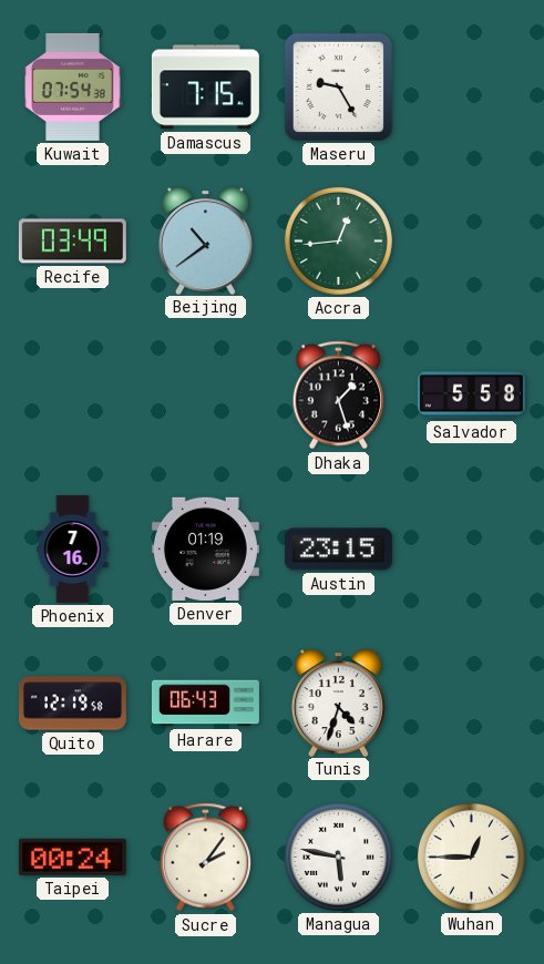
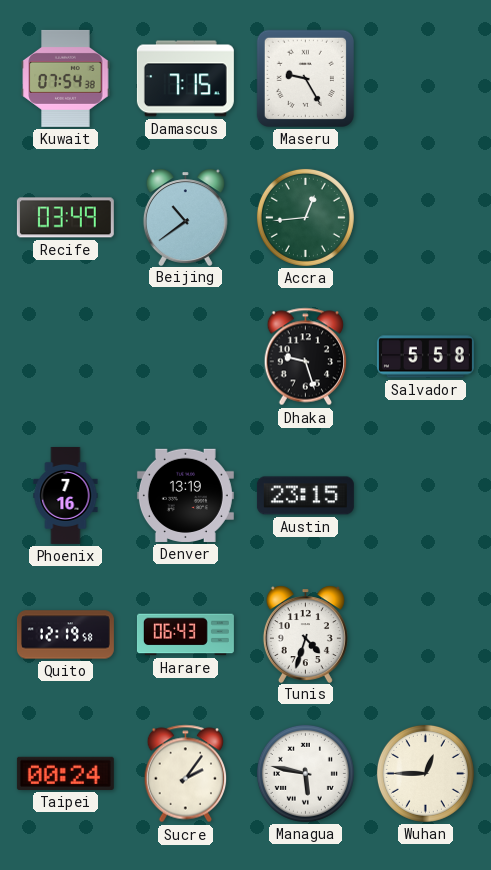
Dhaka: 1:27 -> 9:27
Denver: 01:19 -> 13:19
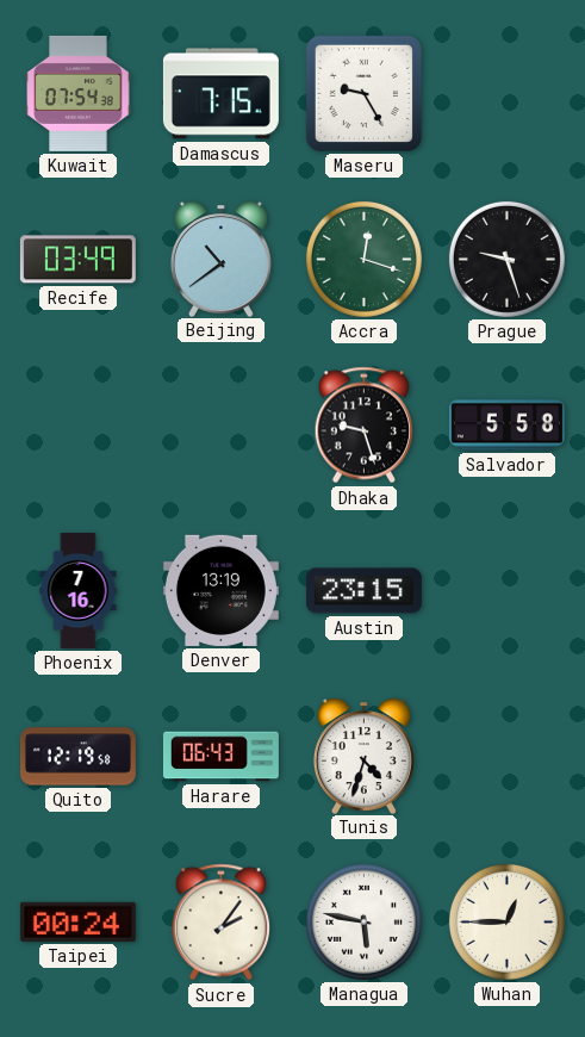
Accra: 12:44 -> 12:18
Prague: none -> 9:27
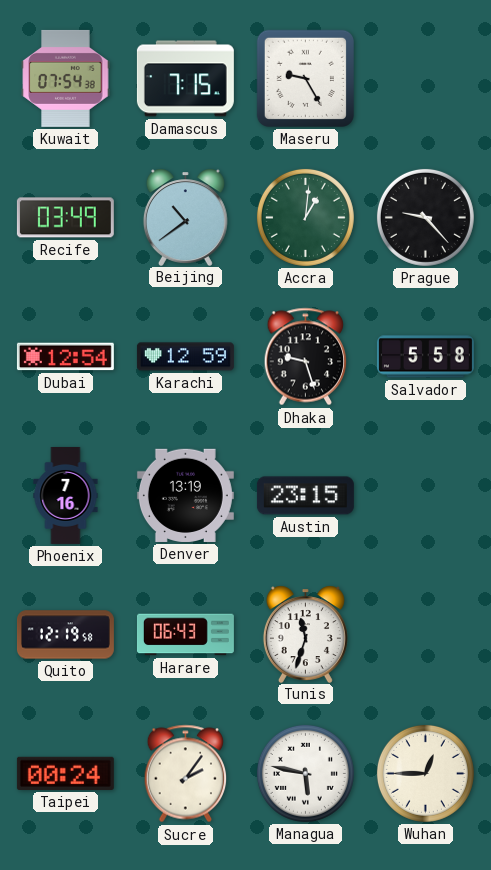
Accra: 12:18 -> 1:01
Prague: 9:27 -> 9:23
Dubai: none -> 12:54
Karachi: none -> 12:59
Tunis: 4:33 -> 11:33
